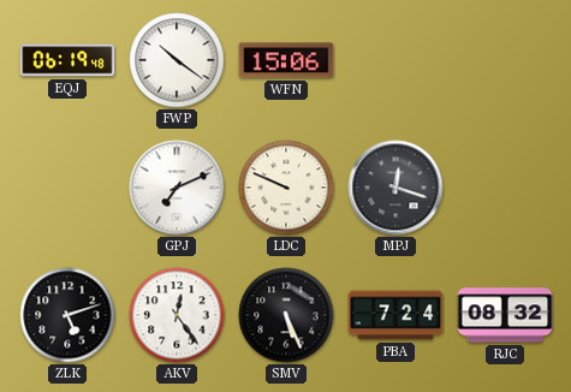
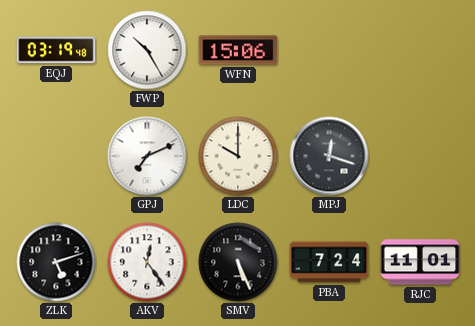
EQJ: 06:19 -> 03:19
FWP: 10:21 -> 10:25
LDC: 9:49 -> 10:00
RJC: 08:32 -> 11:01
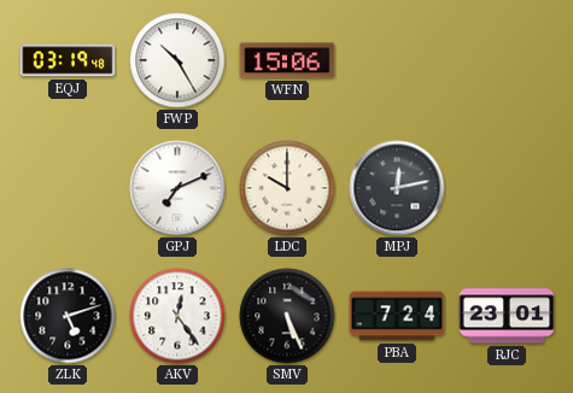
MPJ: 12:18 -> 12:13
RJC: 11:01 -> 23:01
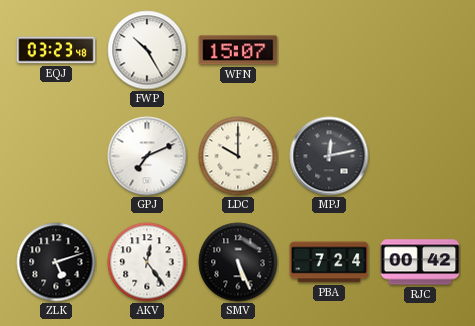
EQJ: 03:19 -> 03:23
WFN: 15:06 -> 15:07
RJC: 23:01 -> 00:42
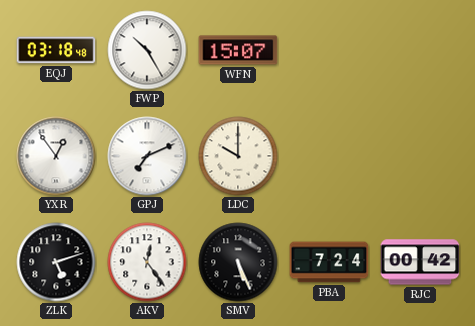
EQJ: 03:23 -> 03:18
YXR: none -> 12:54
MPJ: 12:13 -> none
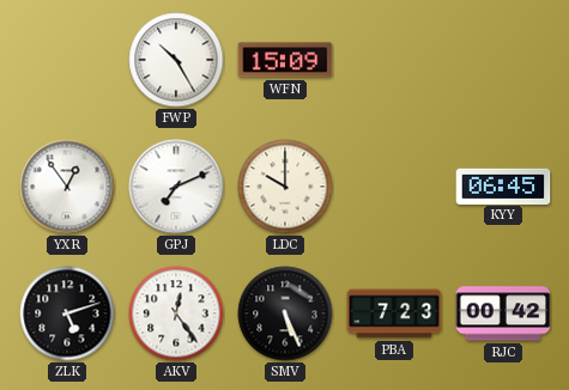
EQJ: 03:18 -> none
WFN: 15:07 -> 15:09
KYY: none -> 06:45
PBA: 7:24 -> 7:23
